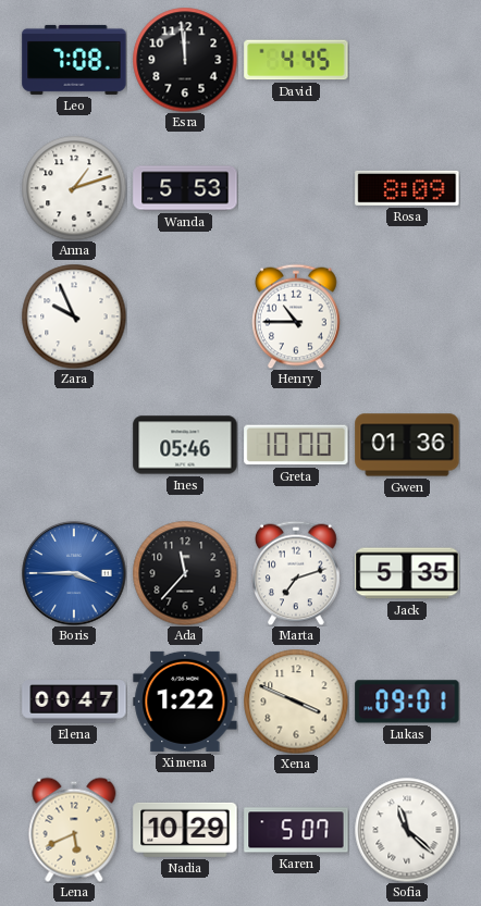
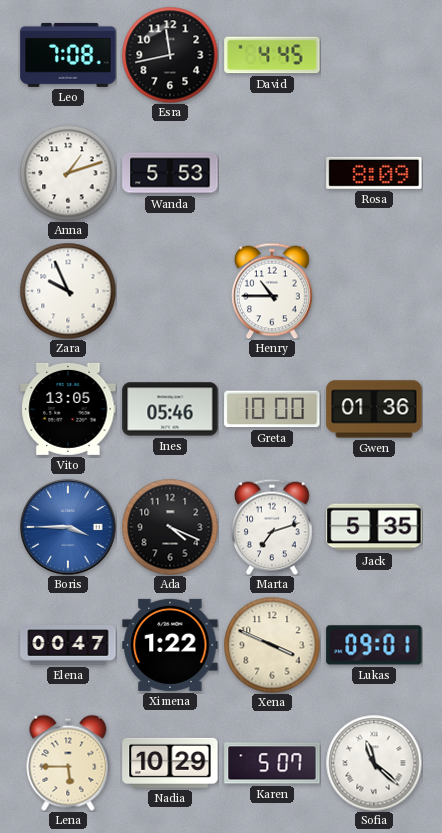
Esra: 11:59 -> 11:43
Vito: none -> 13:05
Ada: 11:37 -> 4:19
Lena: 5:41 -> 5:45
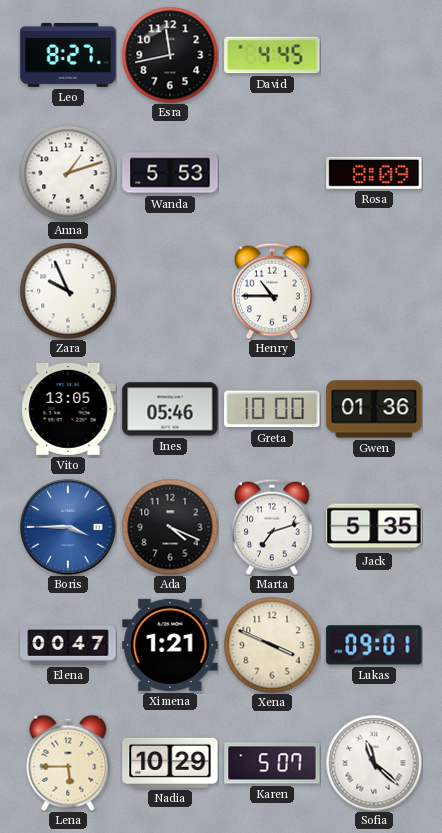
Leo: 7:08 -> 8:27
Ximena: 1:22 -> 1:21
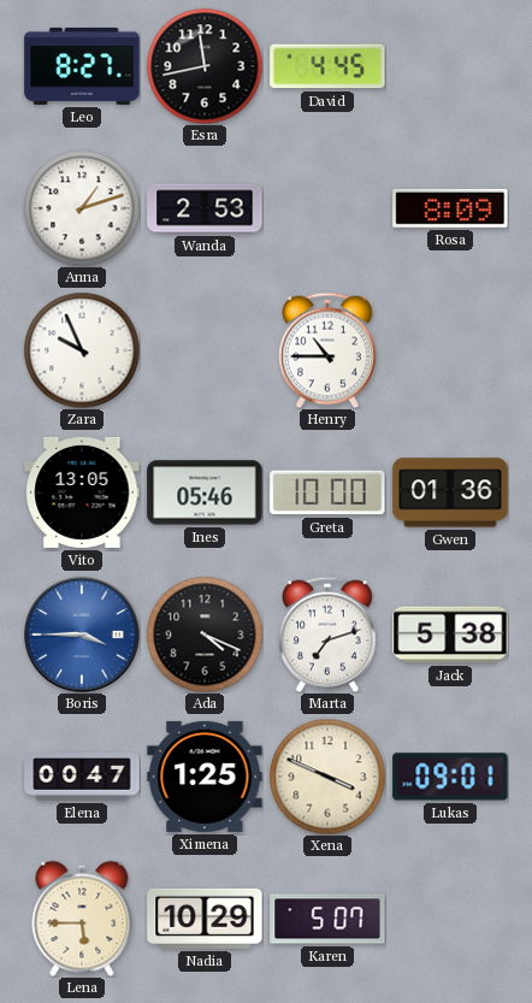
Wanda: 5:53 -> 2:53
Jack: 5:35 -> 5:38
Ximena: 1:21 -> 1:25
Sofia: 11:22 -> none
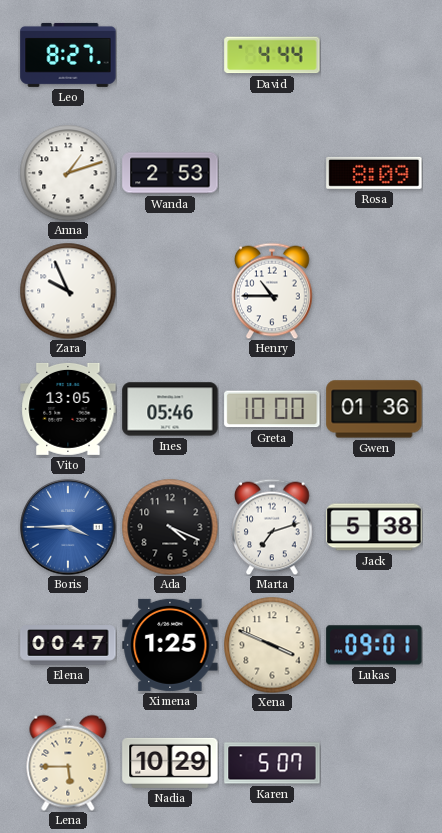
Esra: 11:43 -> none
David: 4:45 -> 4:44
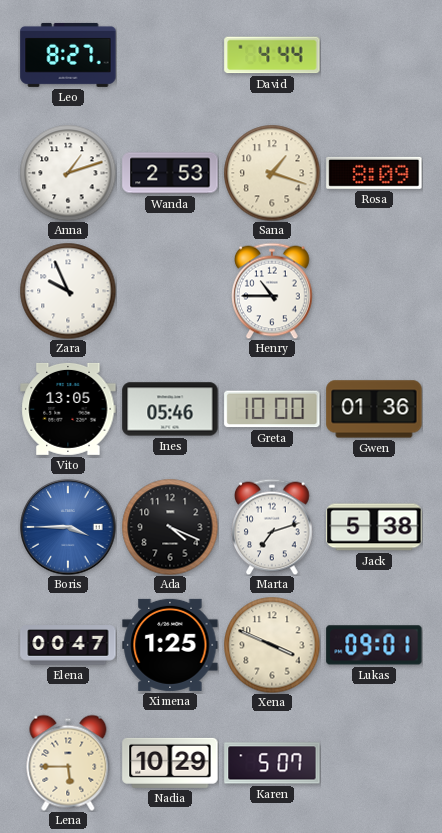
Sana: none -> 1:18
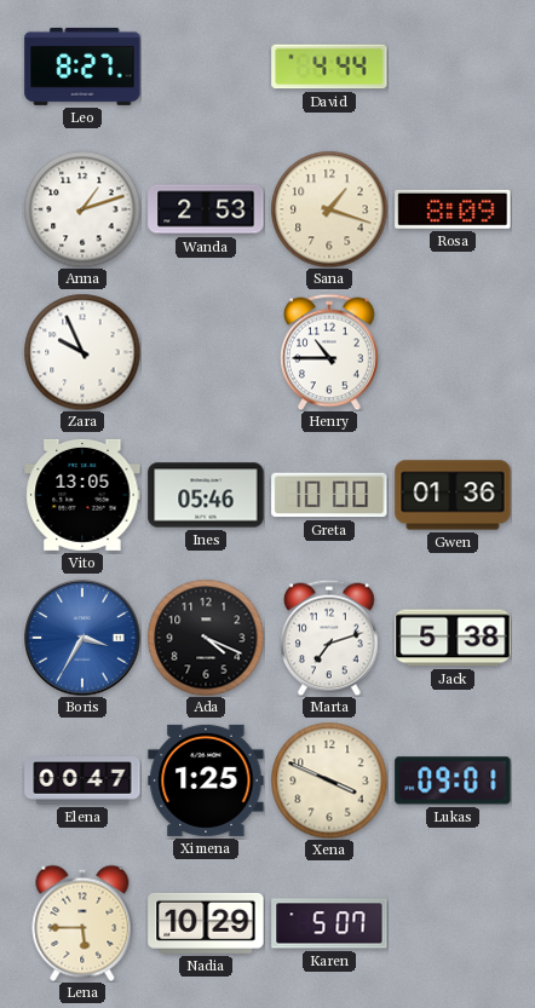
Boris: 3:45 -> 3:35
